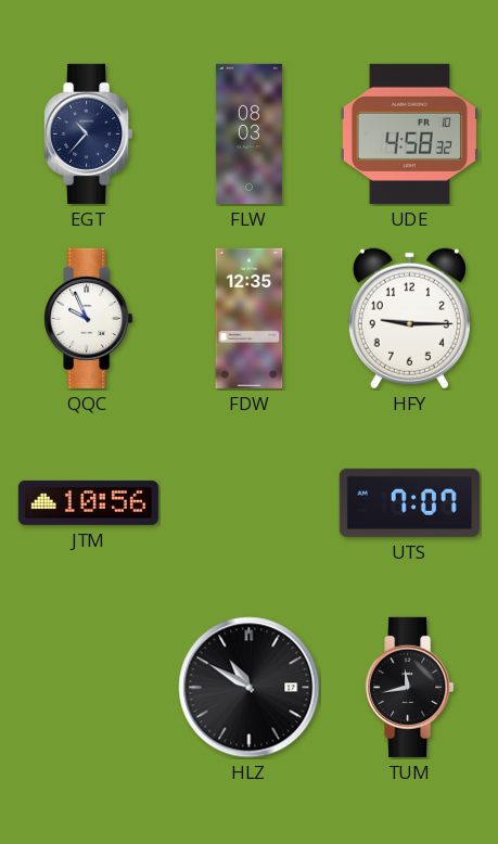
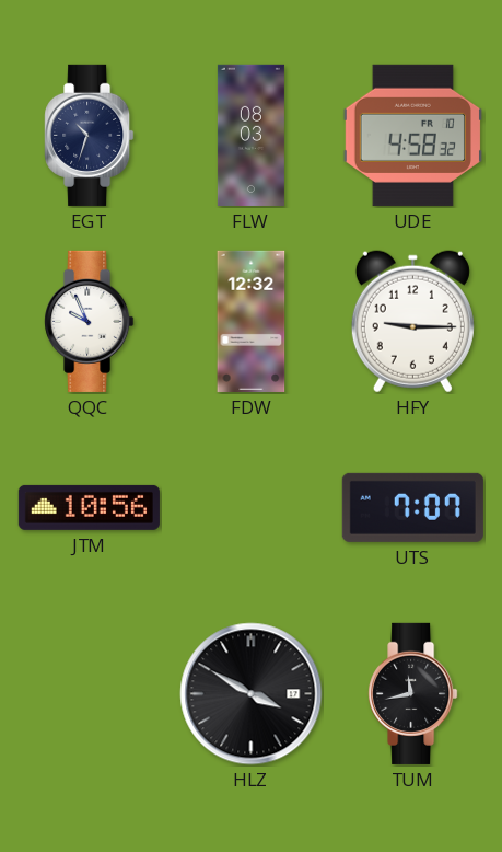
EGT: 10:37 -> 10:33
FDW: 12:35 -> 12:32
HLZ: 10:50 -> 3:50
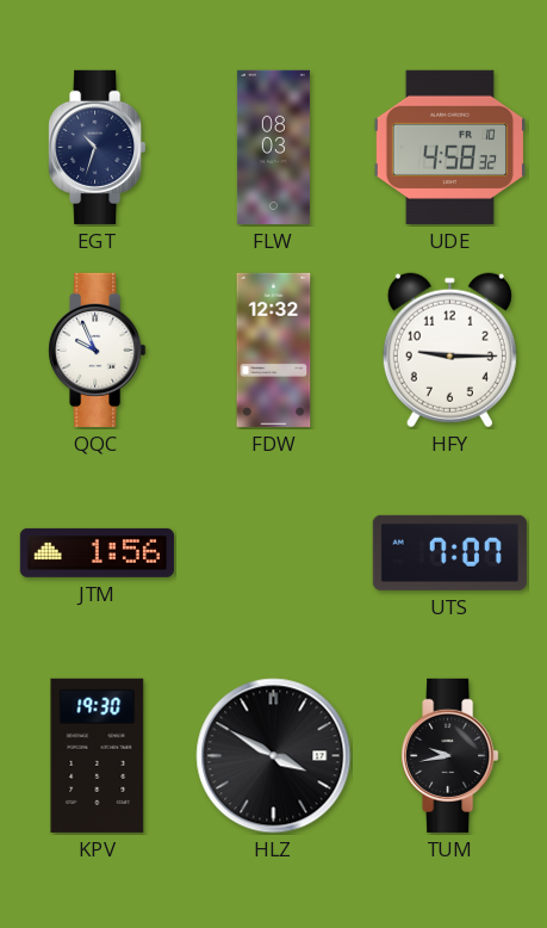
JTM: 10:56 -> 1:56
KPV: none -> 19:30
TUM: 11:43 -> 9:43
